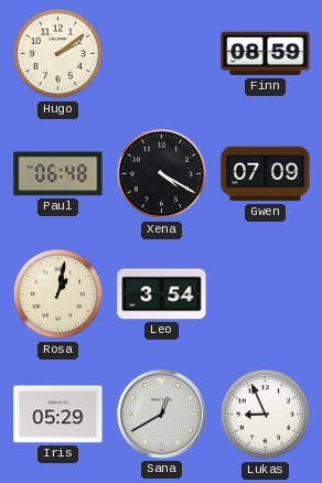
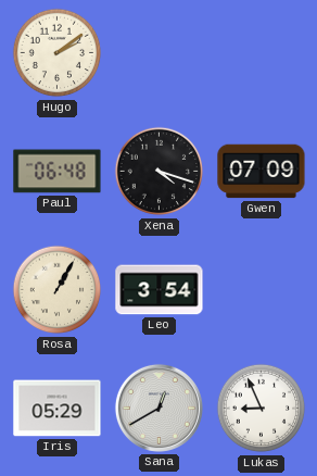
Finn: 08:59 -> none
Xena: 4:20 -> 4:18
Rosa: 1:02 -> 1:05
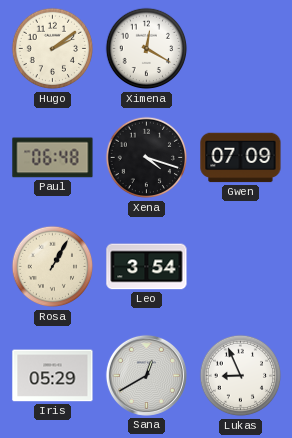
Ximena: none -> 12:20
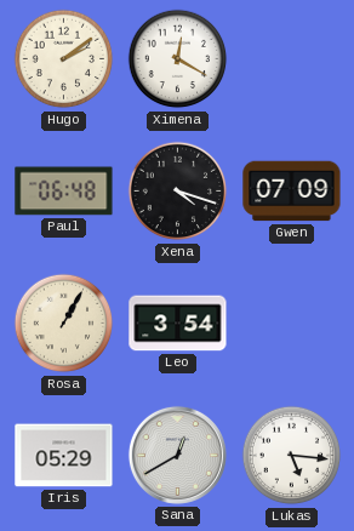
Lukas: 8:56 -> 5:16
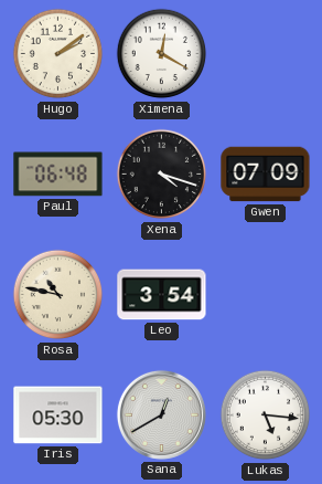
Rosa: 1:05 -> 10:47
Iris: 05:29 -> 05:30
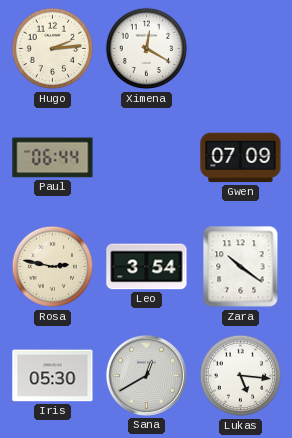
Hugo: 2:09 -> 2:14
Paul: 06:48 -> 06:44
Xena: 4:18 -> none
Rosa: 10:47 -> 2:47
Zara: none -> 10:21
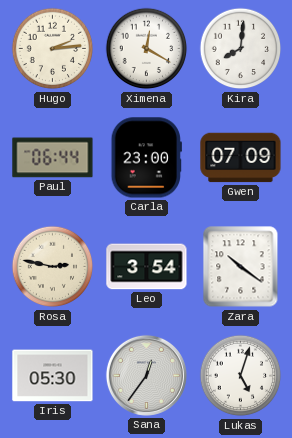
Kira: none -> 8:01
Carla: none -> 23:00
Sana: 12:40 -> 12:36
Lukas: 5:16 -> 5:03
